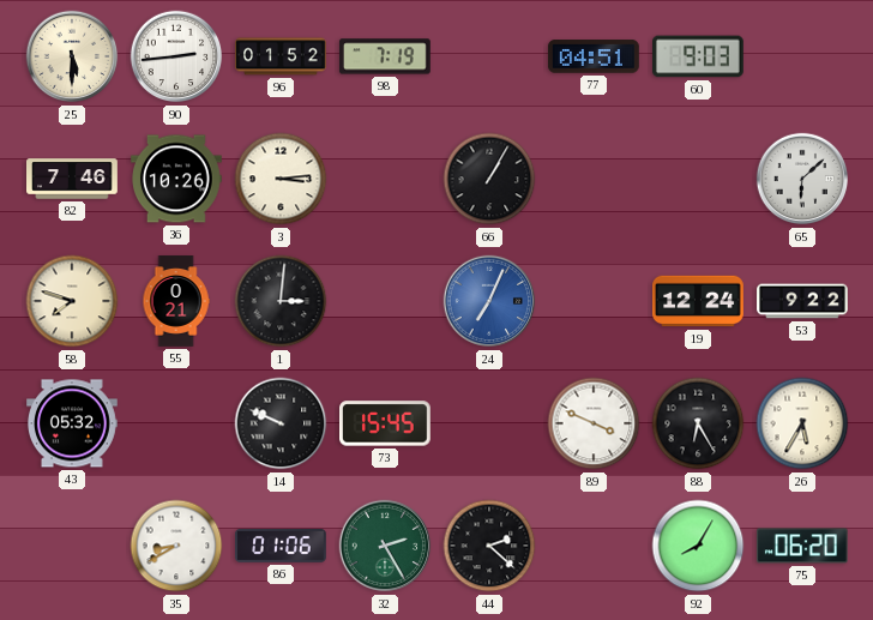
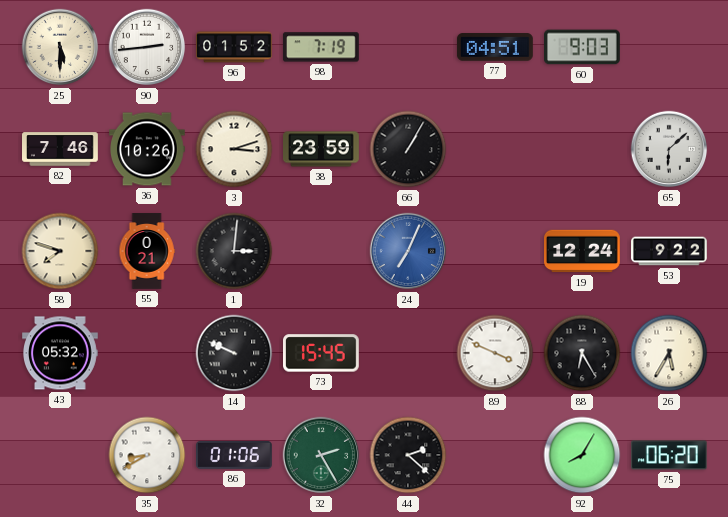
3: 3:14 -> 3:12
38: none -> 23:59
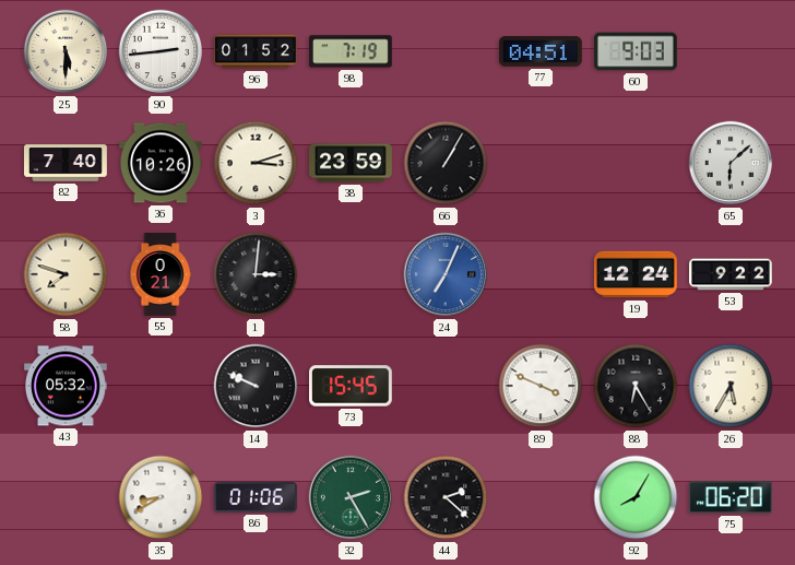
82: 7:46 -> 7:40
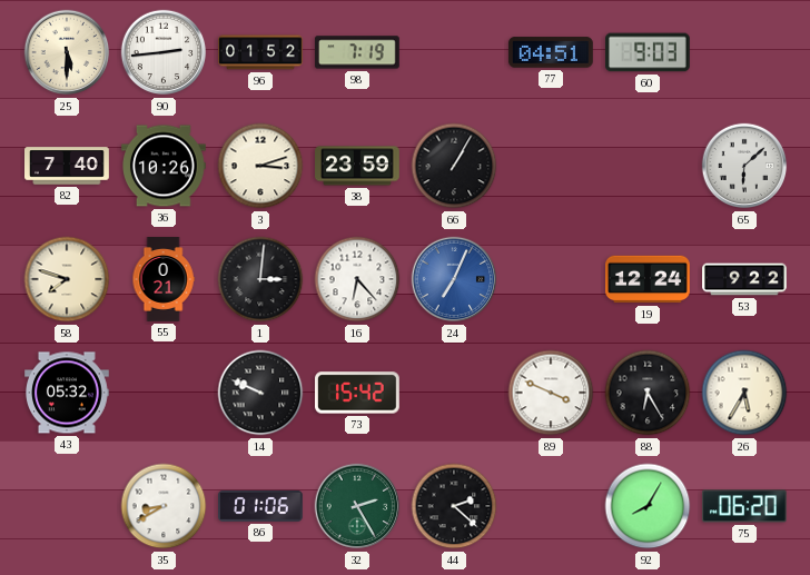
16: none -> 6:23
73: 15:45 -> 15:42
